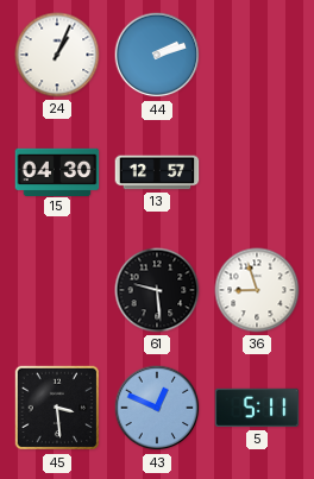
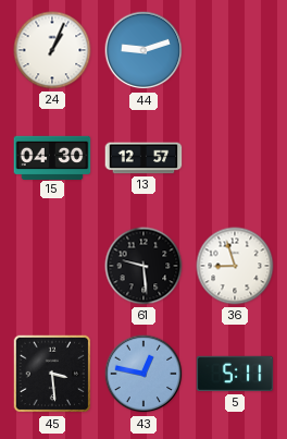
44: 2:12 -> 9:12
43: 12:49 -> 12:47
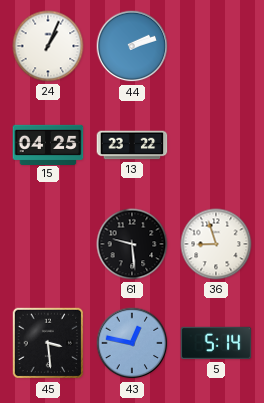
44: 9:12 -> 2:12
15: 04:30 -> 04:25
13: 12:57 -> 23:22
5: 5:11 -> 5:14
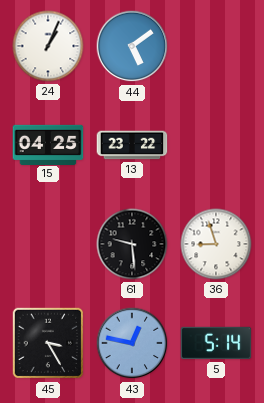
44: 2:12 -> 5:09
45: 3:29 -> 3:25
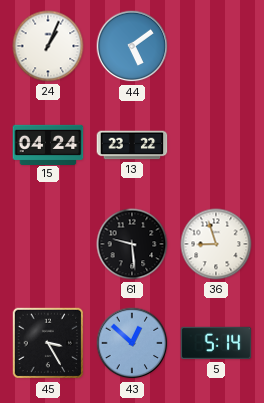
15: 04:25 -> 04:24
43: 12:47 -> 12:52
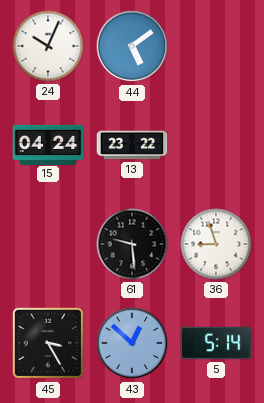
24: 1:04 -> 10:04
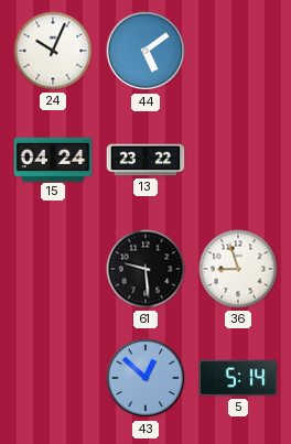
45: 3:25 -> none
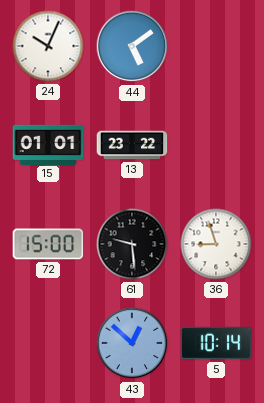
15: 04:24 -> 01:01
72: none -> 15:00
5: 5:14 -> 10:14
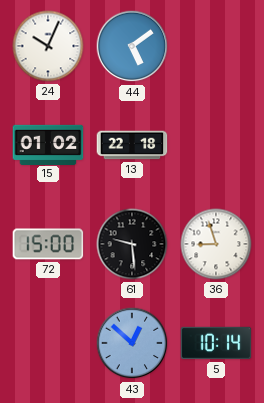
15: 01:01 -> 01:02
13: 23:22 -> 22:18
